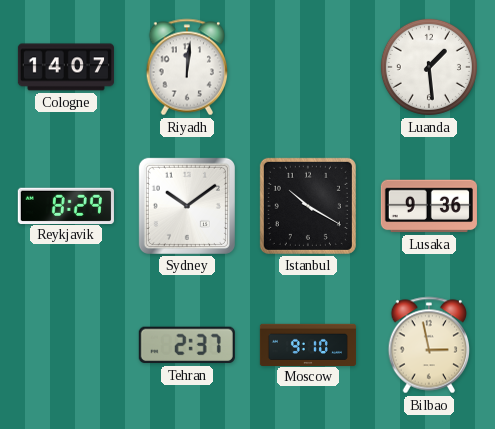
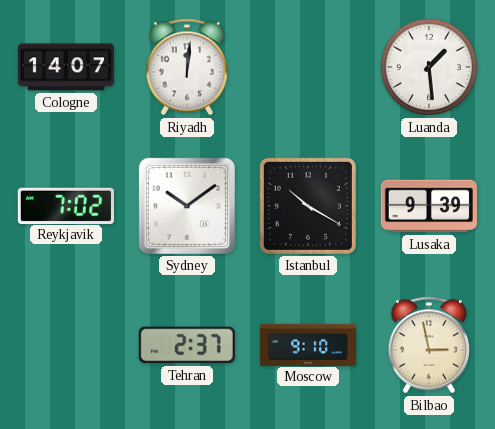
Reykjavik: 8:29 -> 7:02
Lusaka: 9:36 -> 9:39
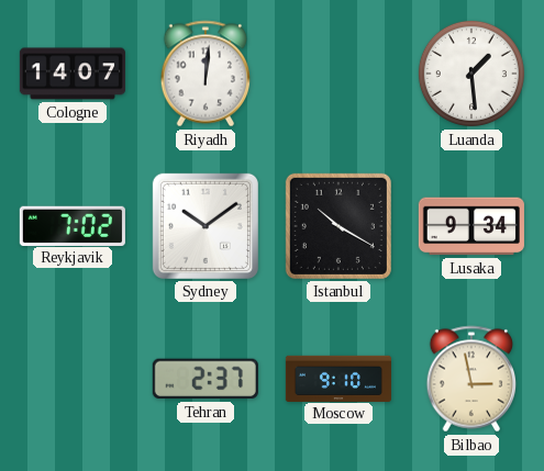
Lusaka: 9:39 -> 9:34
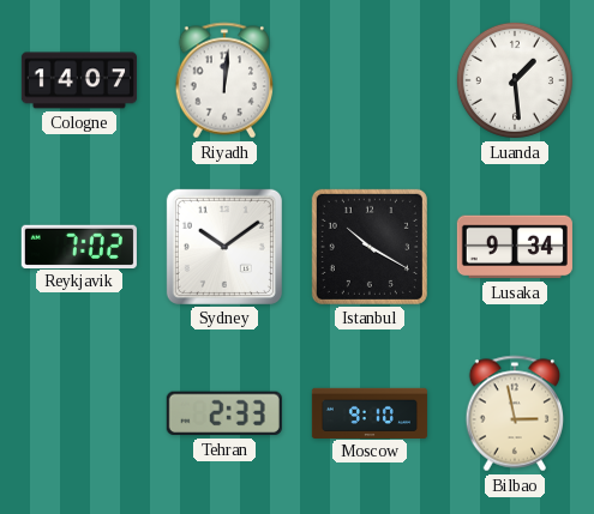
Tehran: 2:37 -> 2:33
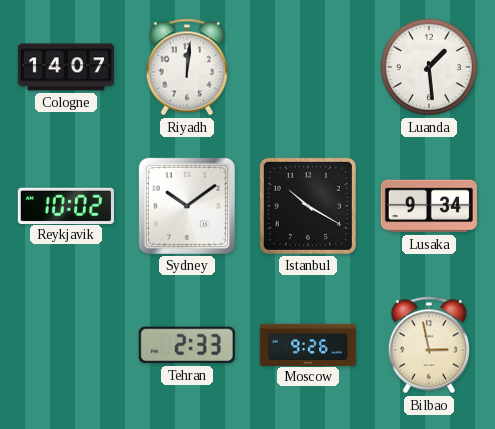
Reykjavik: 7:02 -> 10:02
Moscow: 9:10 -> 9:26
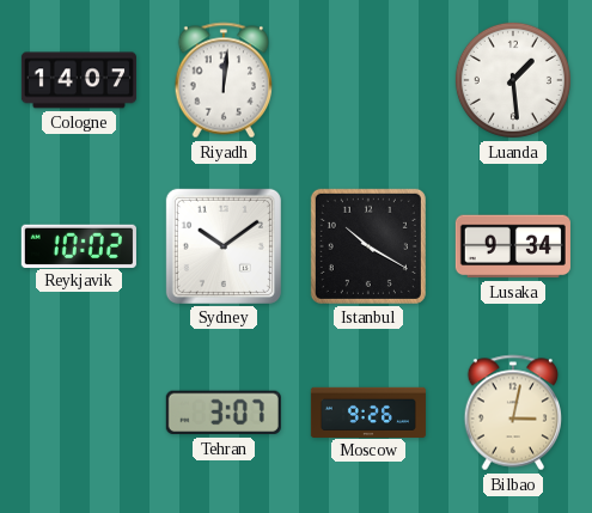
Tehran: 2:33 -> 3:07
Bilbao: 2:58 -> 3:02
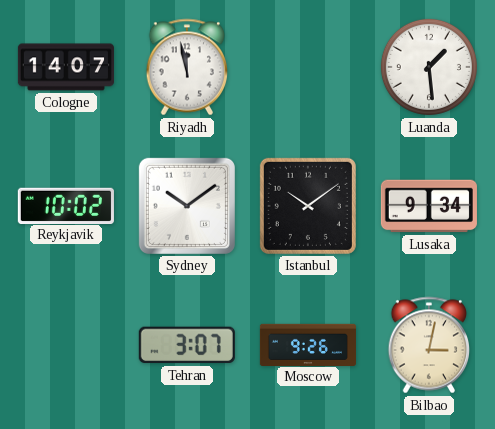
Riyadh: 12:01 -> 11:58
Istanbul: 10:20 -> 10:09
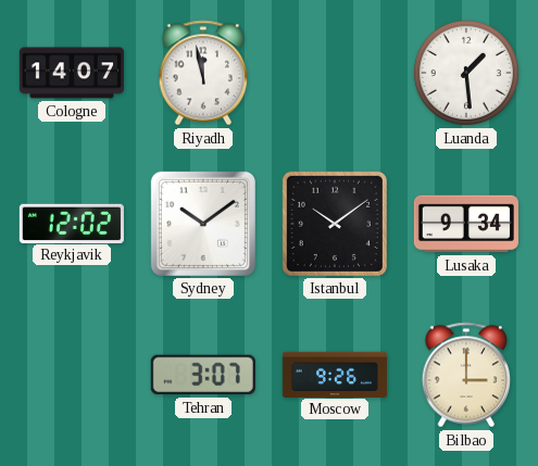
Reykjavik: 10:02 -> 12:02
Bilbao: 3:02 -> 3:00
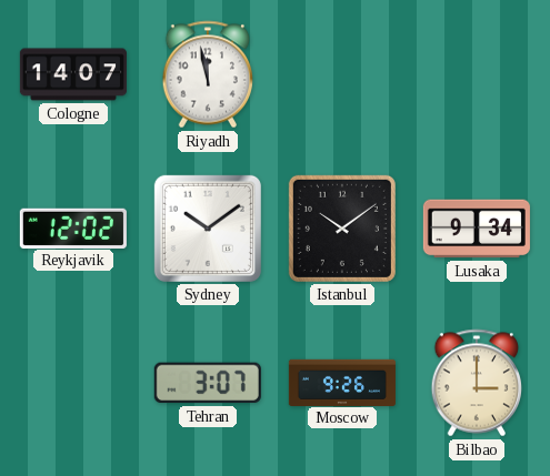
Luanda: 1:29 -> none
